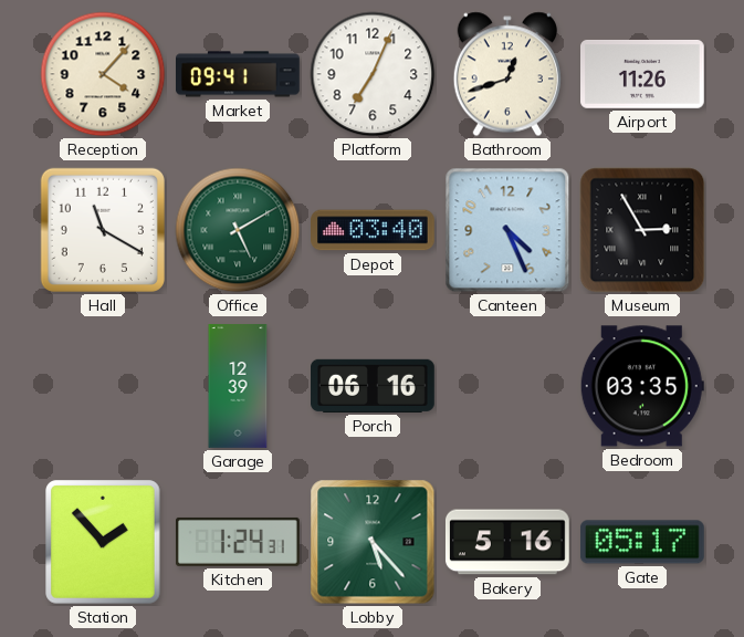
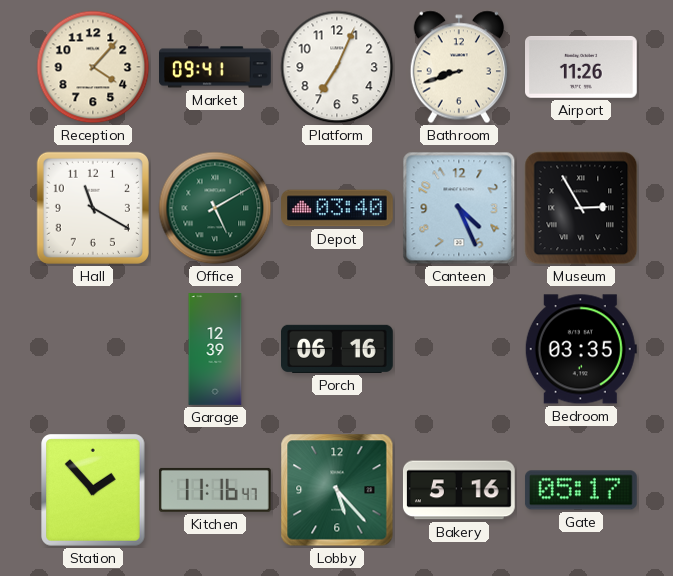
Bathroom: 12:42 -> 8:42
Kitchen: 1:24 -> 11:16
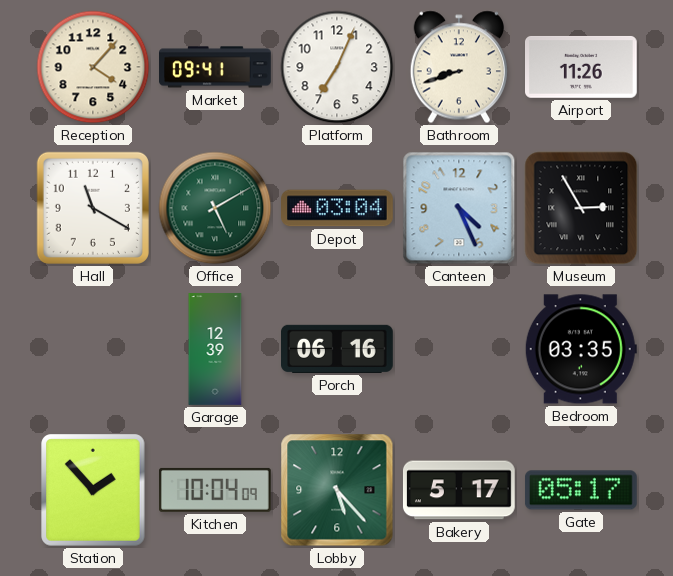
Depot: 03:40 -> 03:04
Kitchen: 11:16 -> 10:04
Bakery: 5:16 -> 5:17
